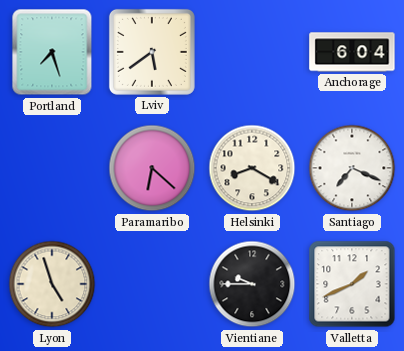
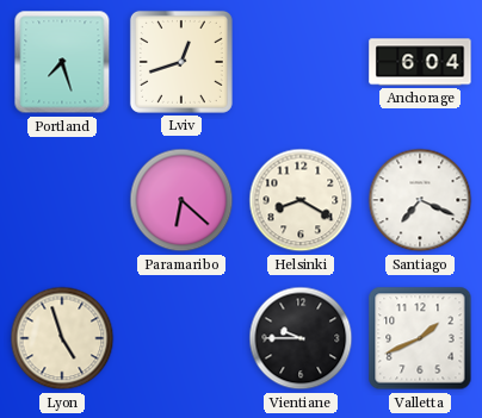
Lviv: 5:39 -> 12:42
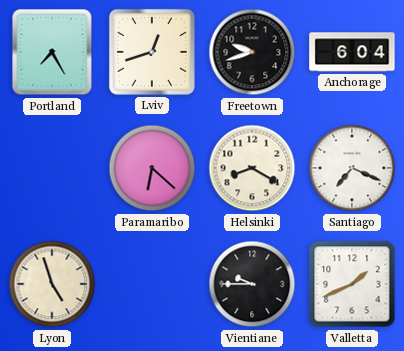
Portland: 7:27 -> 7:25
Freetown: none -> 9:42
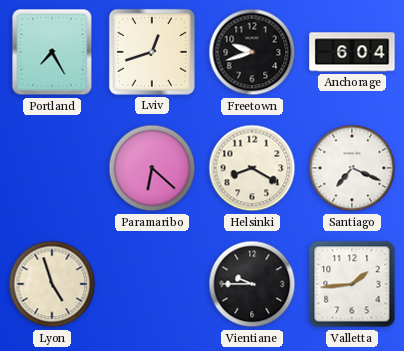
Valletta: 1:41 -> 1:44
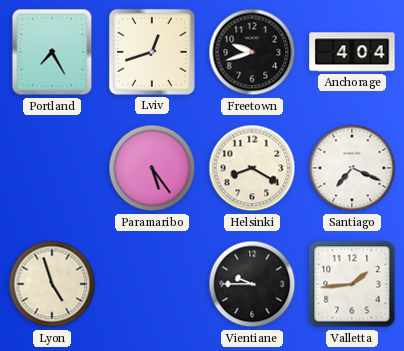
Anchorage: 6:04 -> 4:04
Paramaribo: 6:22 -> 5:24
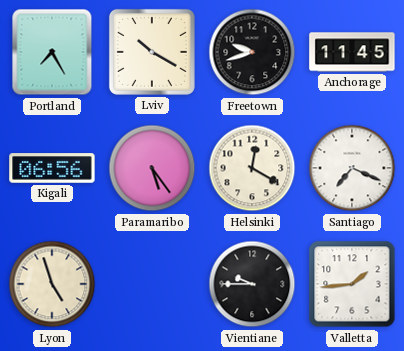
Lviv: 12:42 -> 10:20
Anchorage: 4:04 -> 11:45
Kigali: none -> 06:56
Helsinki: 8:20 -> 12:20
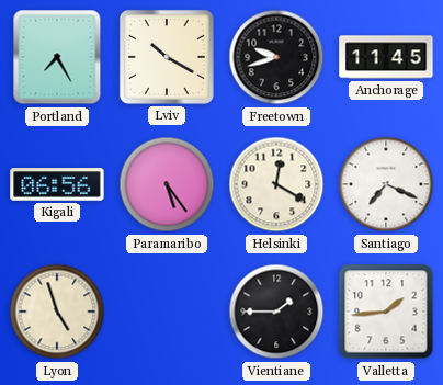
Vientiane: 9:45 -> 1:45
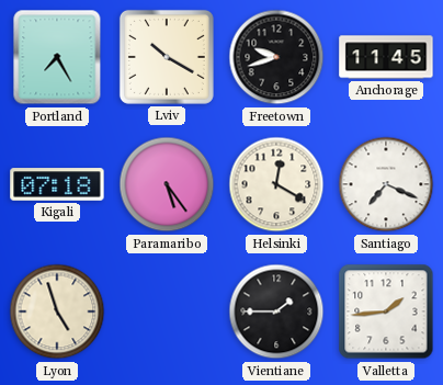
Kigali: 06:56 -> 07:18
